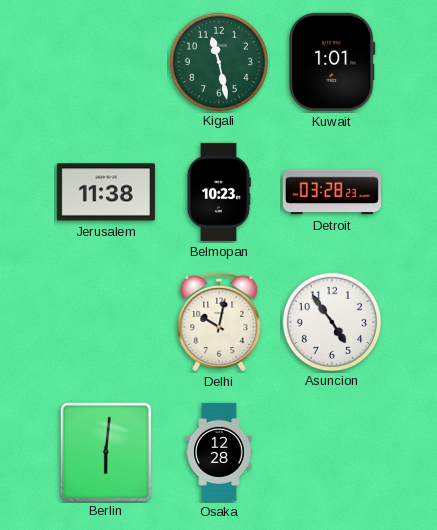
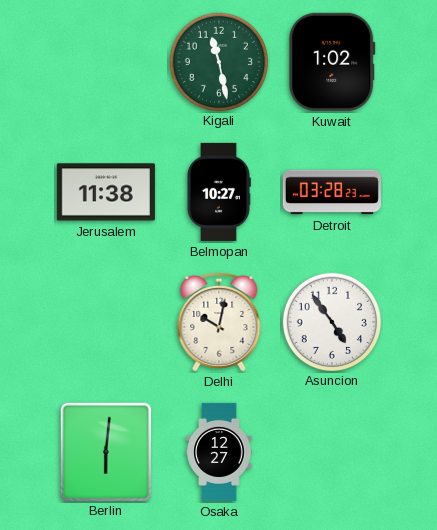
Kuwait: 1:01 -> 1:02
Belmopan: 10:23 -> 10:27
Osaka: 12:28 -> 12:27
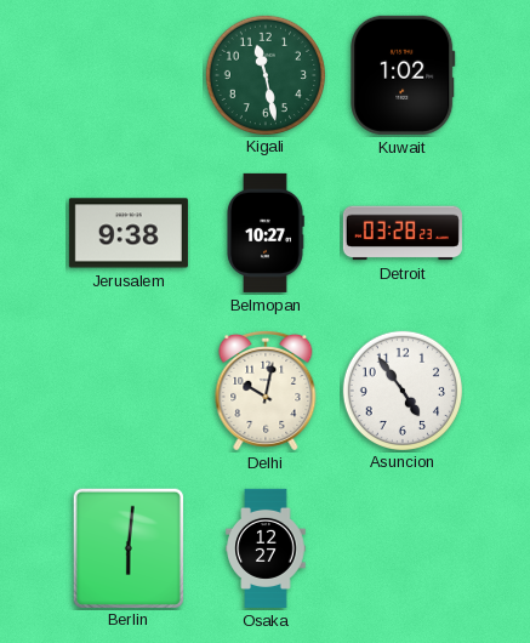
Jerusalem: 11:38 -> 9:38
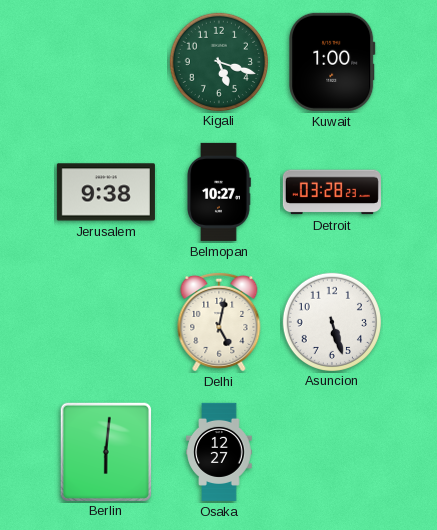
Kigali: 11:28 -> 5:18
Kuwait: 1:02 -> 1:00
Delhi: 10:02 -> 5:02
Asuncion: 4:54 -> 5:27
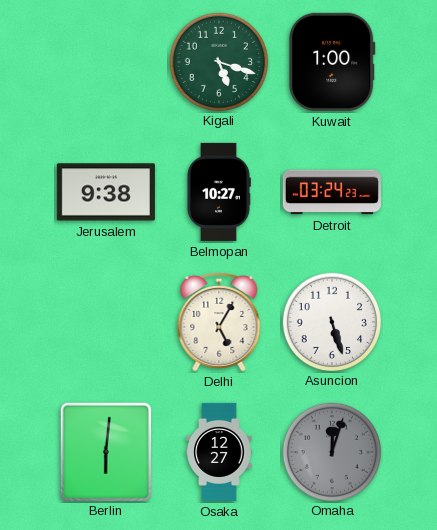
Detroit: 03:28 -> 03:24
Delhi: 5:02 -> 5:05
Omaha: none -> 12:03
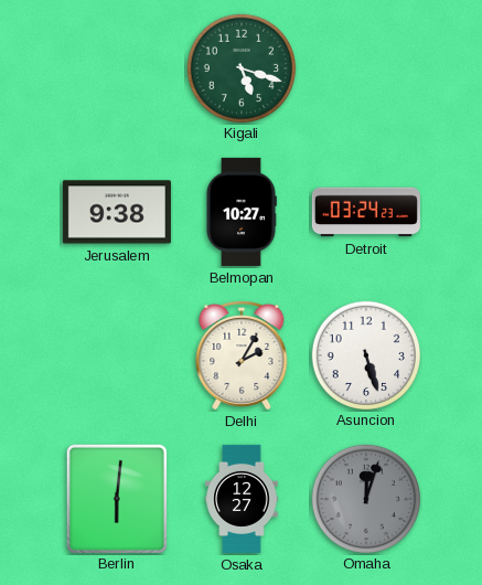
Kuwait: 1:00 -> none
Delhi: 5:05 -> 2:05
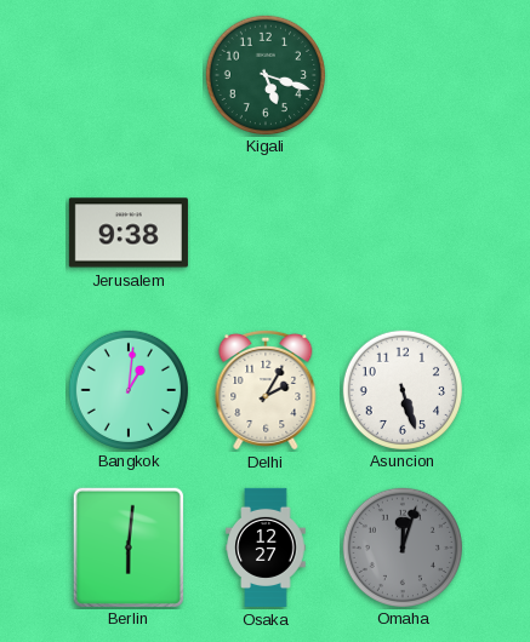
Belmopan: 10:27 -> none
Detroit: 03:24 -> none
Bangkok: none -> 1:01
